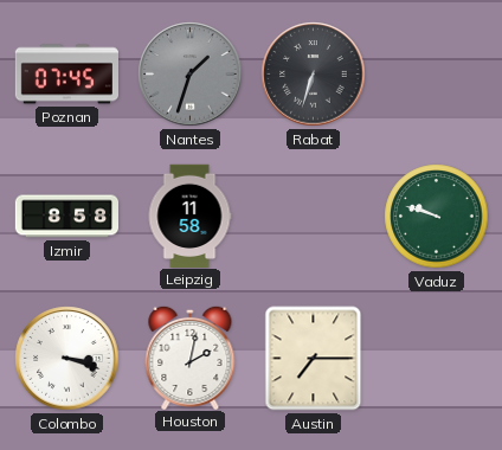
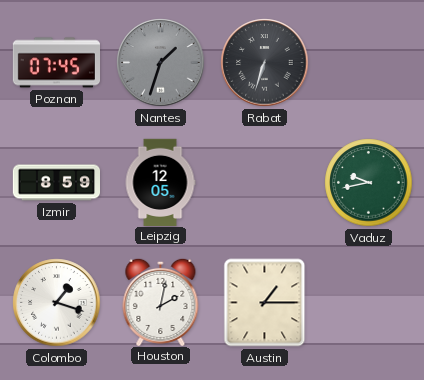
Izmir: 8:58 -> 8:59
Leipzig: 11:58 -> 12:05
Vaduz: 9:48 -> 9:43
Colombo: 3:18 -> 1:18
Austin: 7:15 -> 1:15
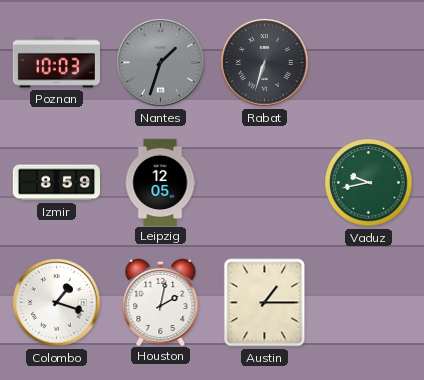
Poznan: 07:45 -> 10:03
